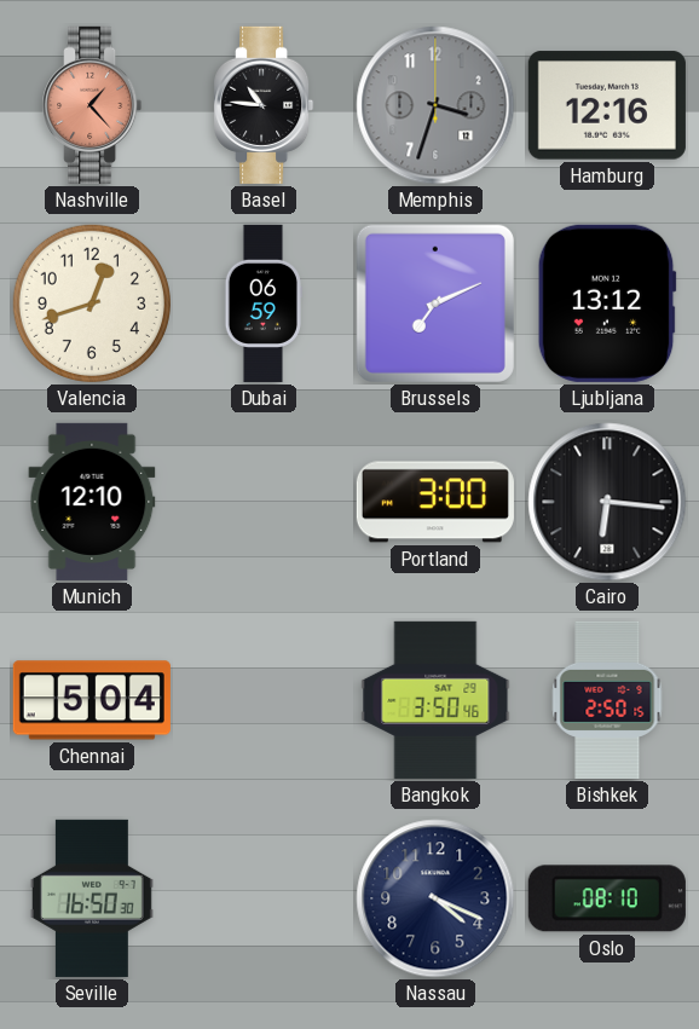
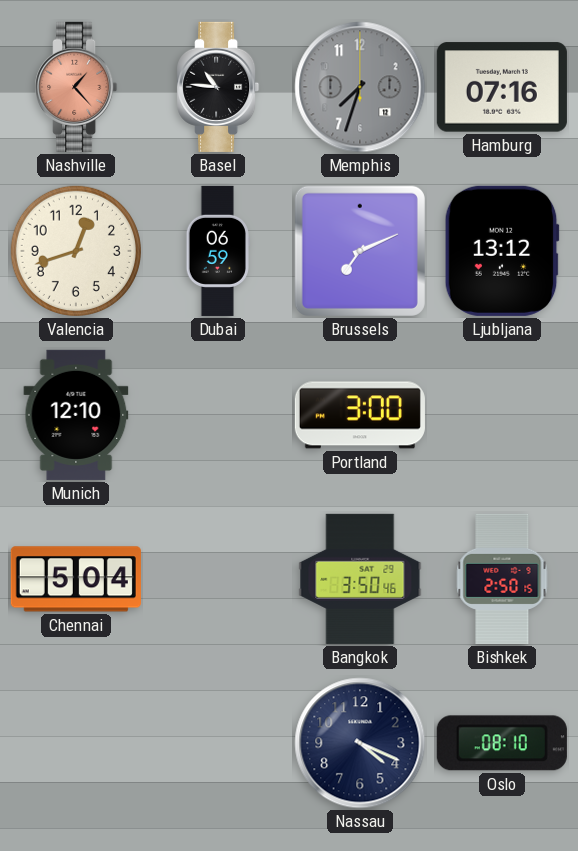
Memphis: 3:33 -> 7:33
Hamburg: 12:16 -> 07:16
Cairo: 6:16 -> none
Seville: 16:50 -> none
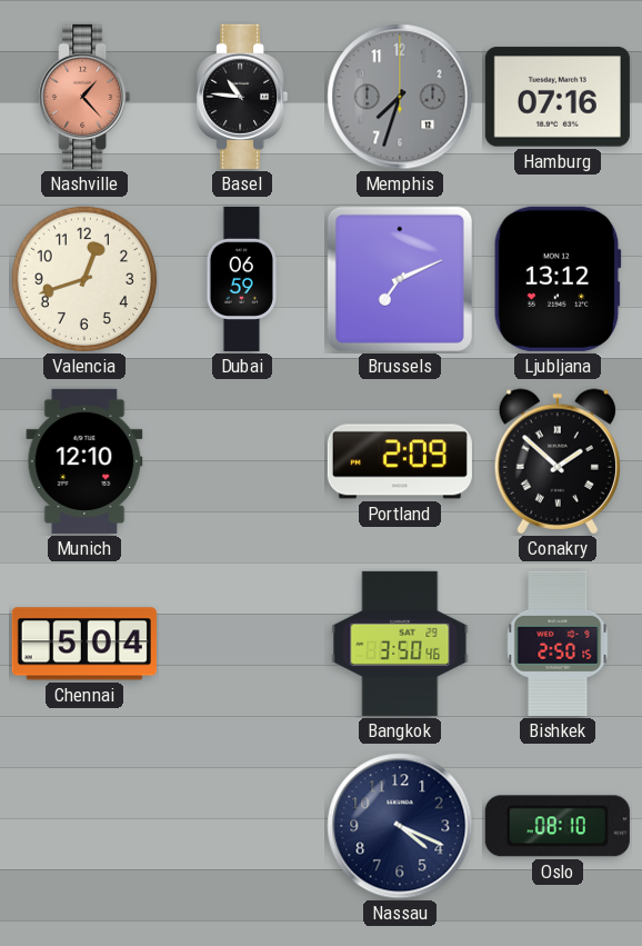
Portland: 3:00 -> 2:09
Conakry: none -> 1:52
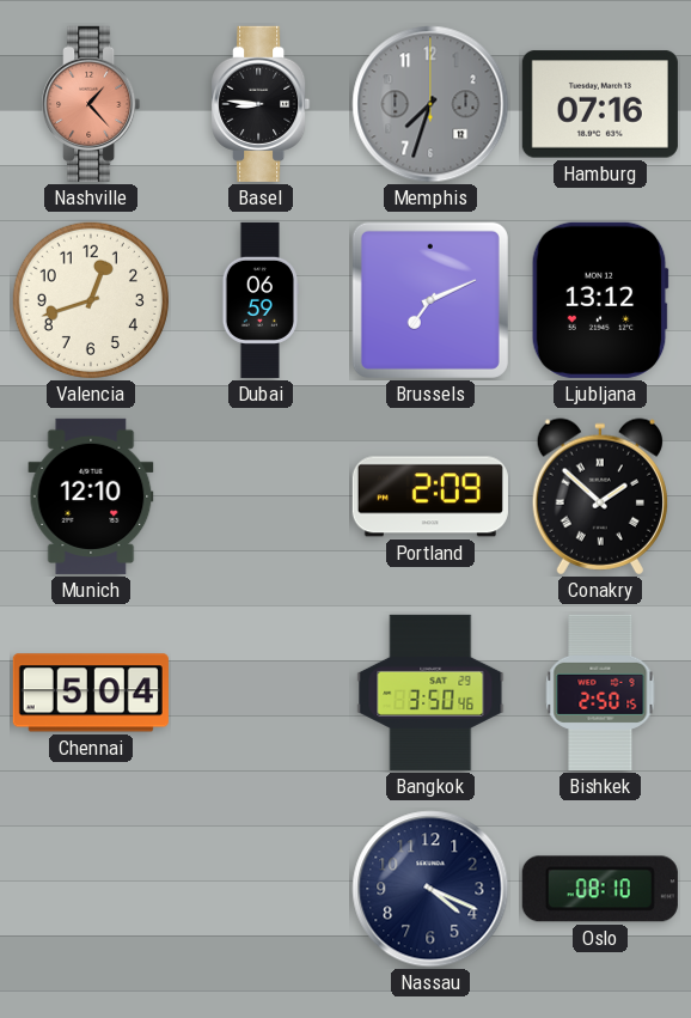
Basel: 10:46 -> 8:46
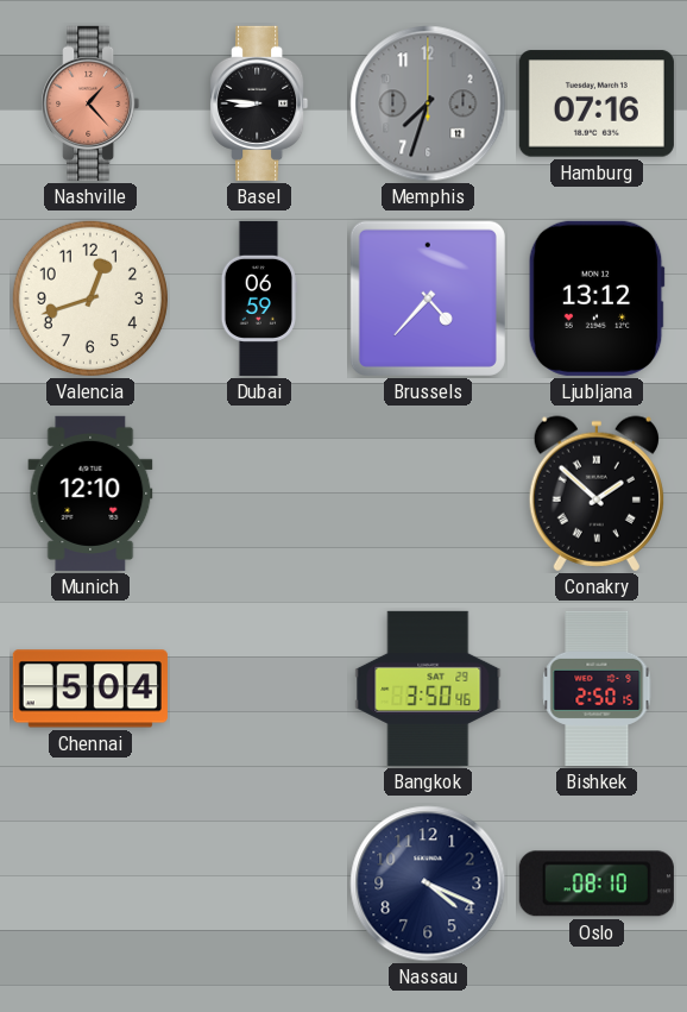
Brussels: 7:11 -> 4:37
Portland: 2:09 -> none
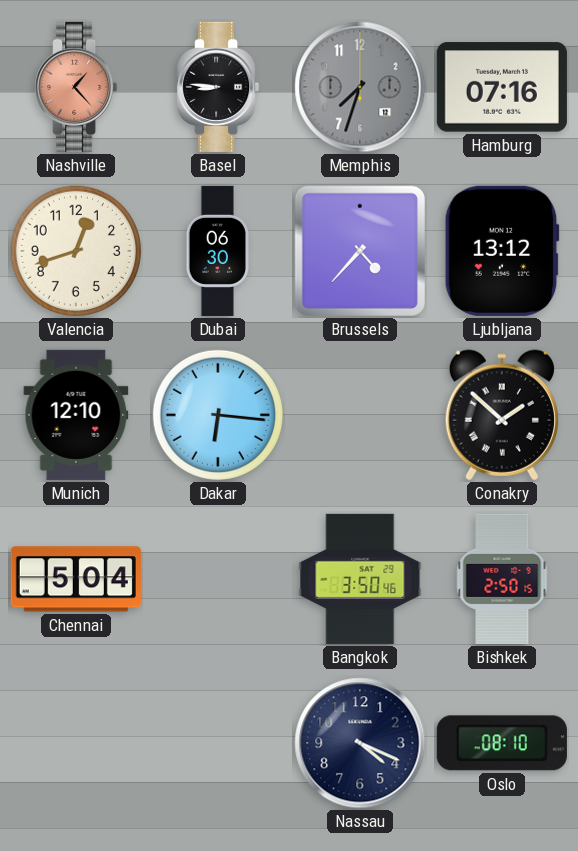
Dubai: 06:59 -> 06:30
Dakar: none -> 6:16
